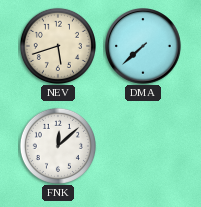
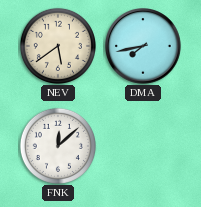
NEV: 5:42 -> 5:39
DMA: 7:38 -> 7:43
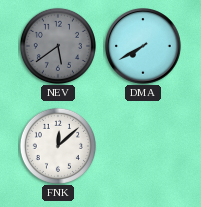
NEV dial: cream -> grey
DMA: 7:43 -> 7:40
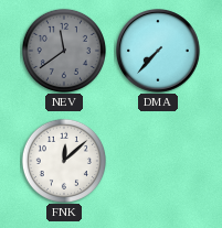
NEV: 5:39 -> 11:39
DMA: 7:40 -> 7:37
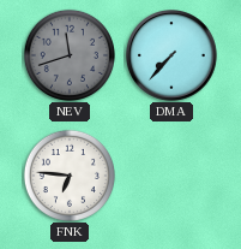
NEV: 11:39 -> 11:42
FNK: 12:08 -> 6:46
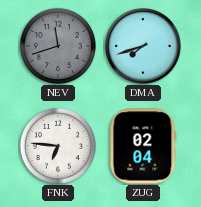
DMA: 7:37 -> 7:42
ZUG: none -> 02:04
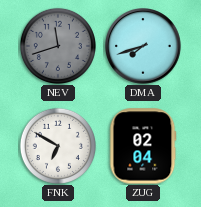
FNK: 6:46 -> 6:50
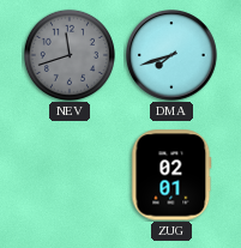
FNK: 6:50 -> none
ZUG: 02:04 -> 02:01
